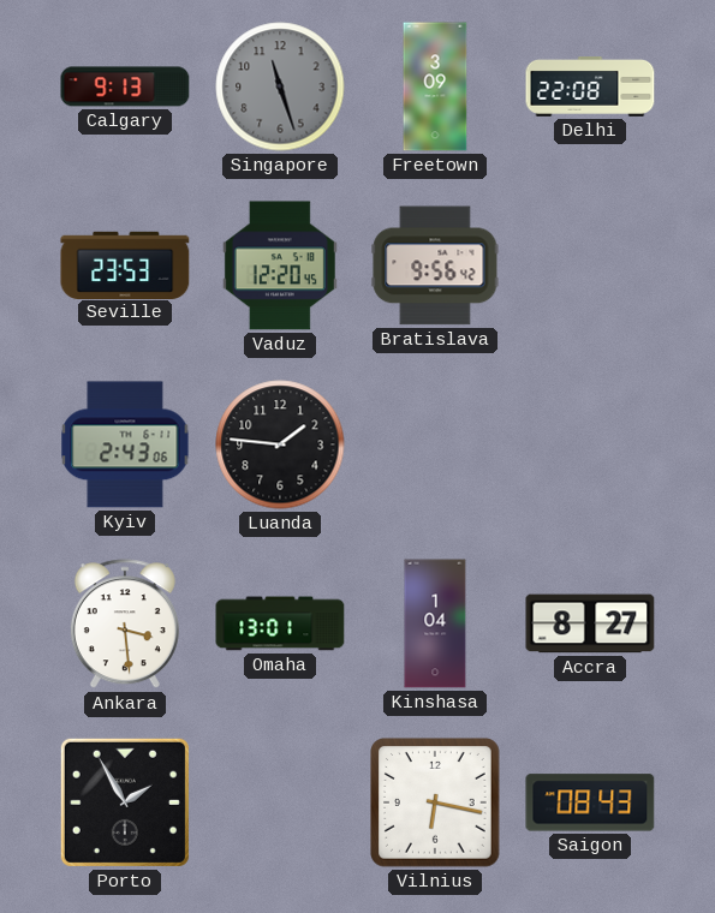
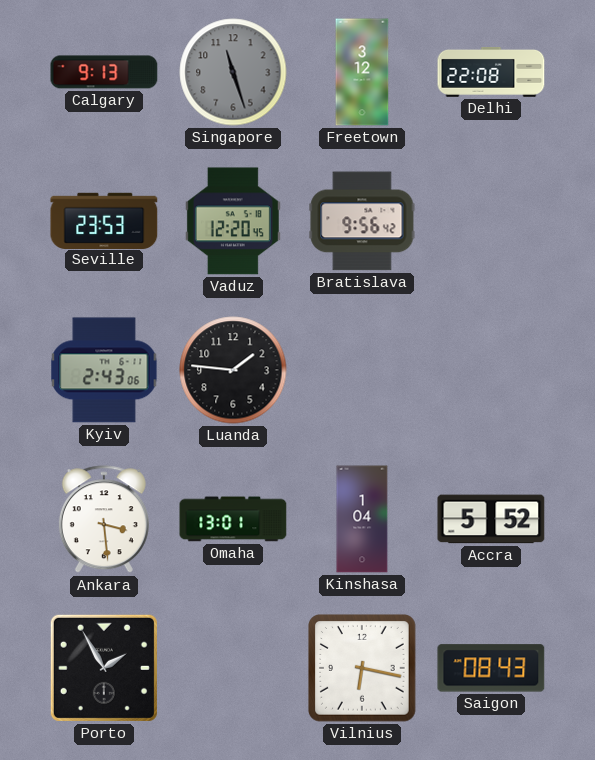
Freetown: 3:09 -> 3:12
Accra: 8:27 -> 5:52
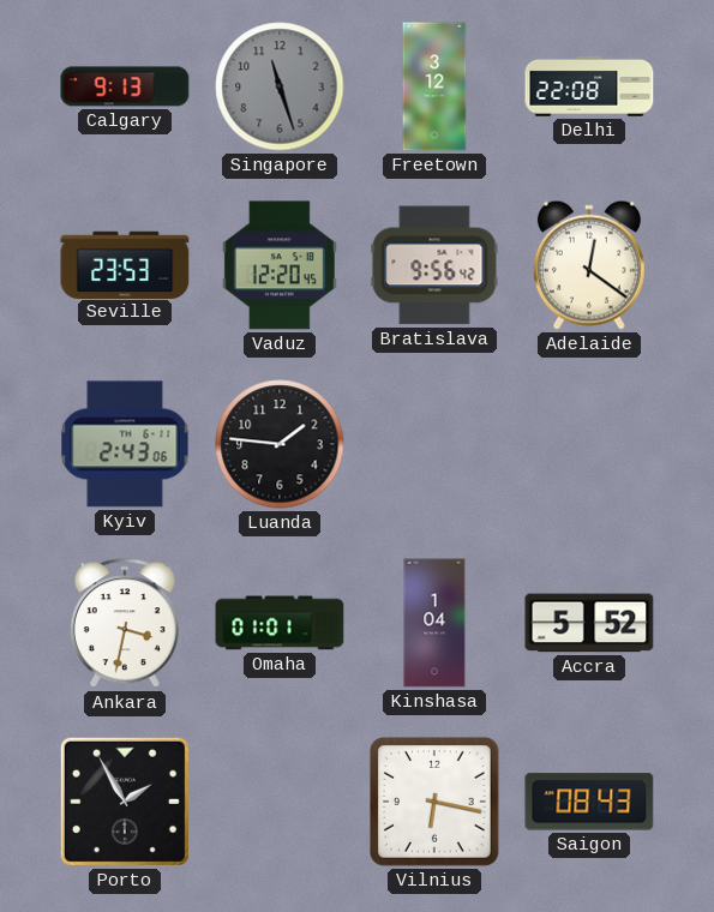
Adelaide: none -> 12:21
Ankara: 3:29 -> 3:32
Omaha: 13:01 -> 01:01
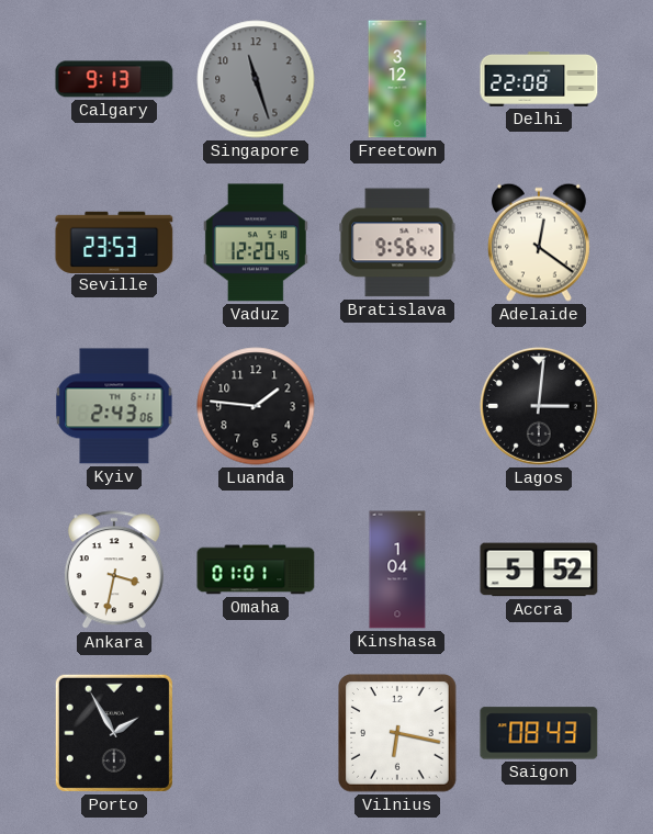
Lagos: none -> 3:01
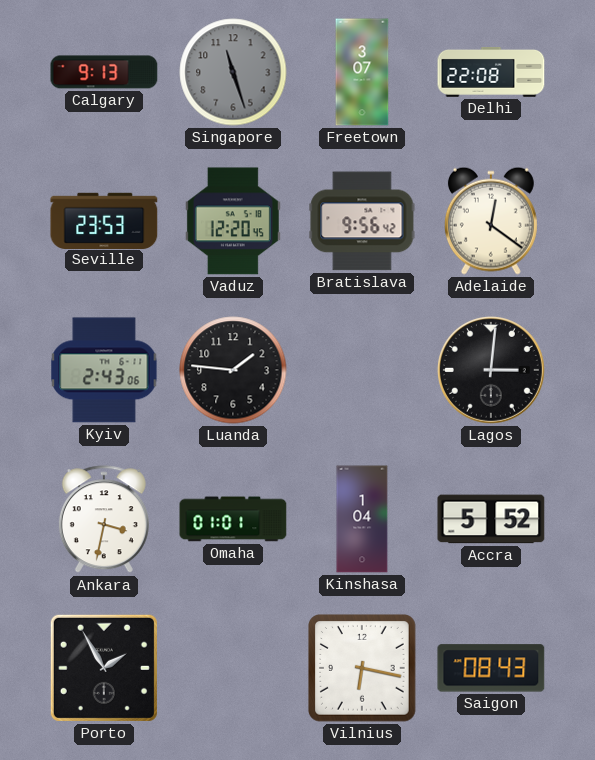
Freetown: 3:12 -> 3:07
